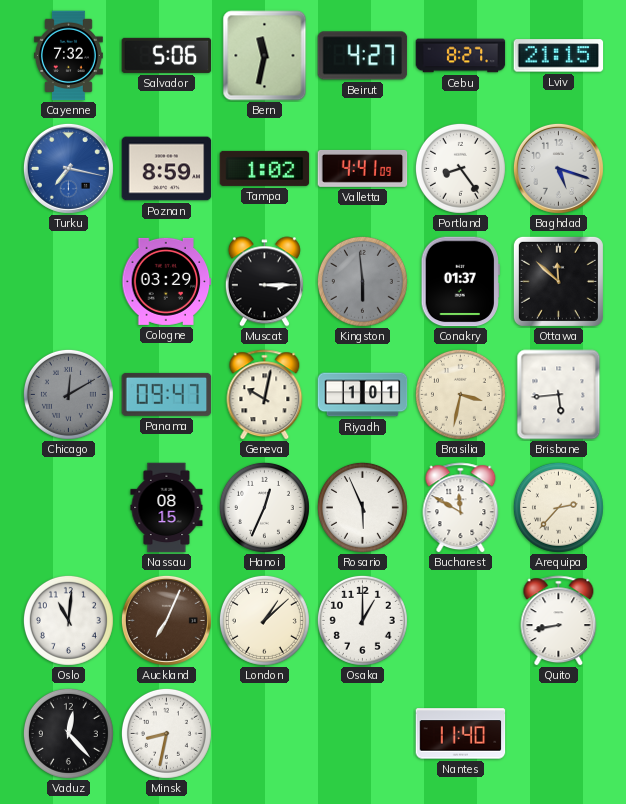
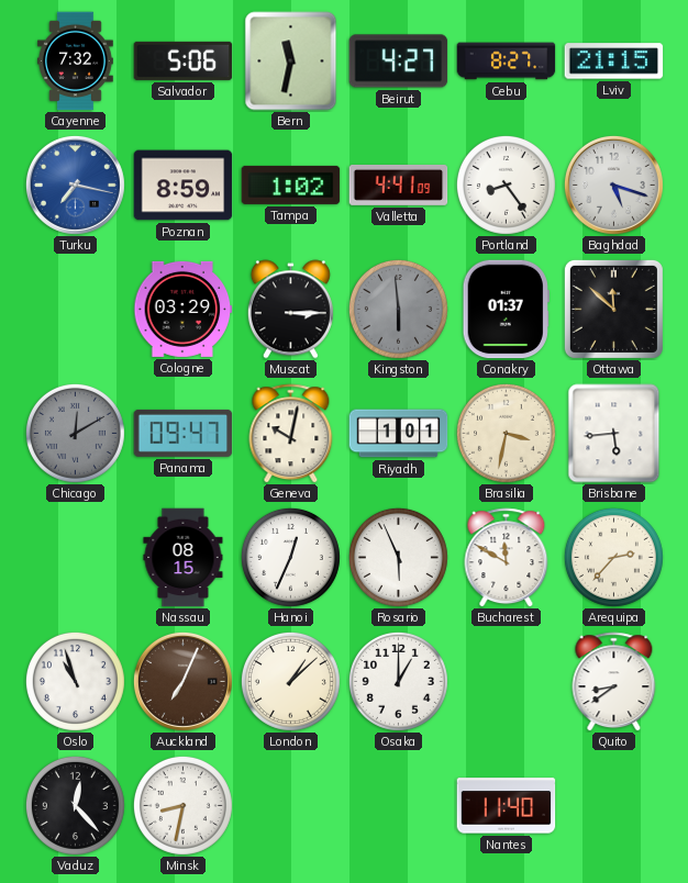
Oslo: 11:01 -> 10:57
Quito: 8:43 -> 8:39
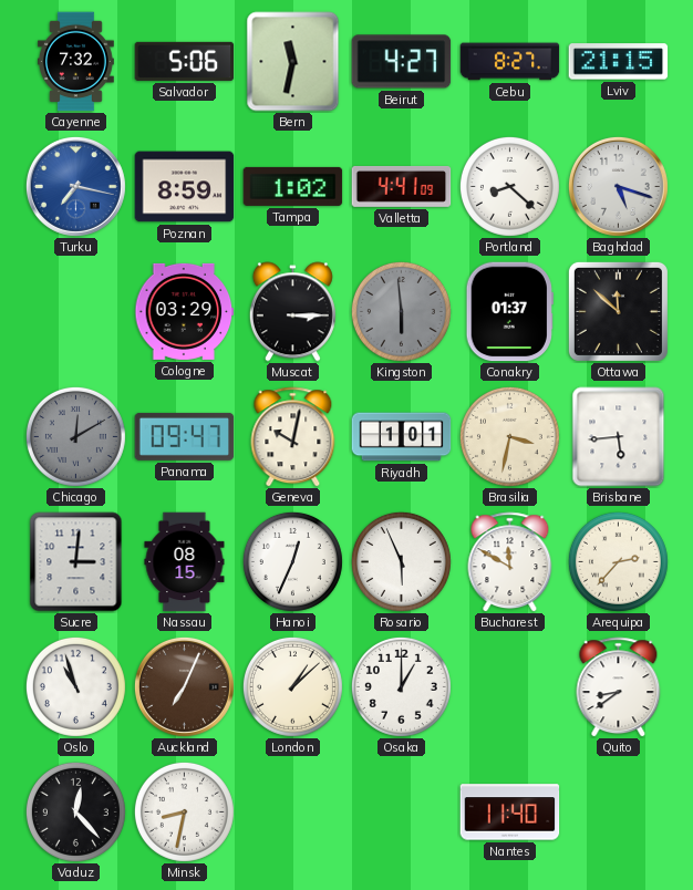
Portland: 8:24 -> 8:22
Sucre: none -> 3:01
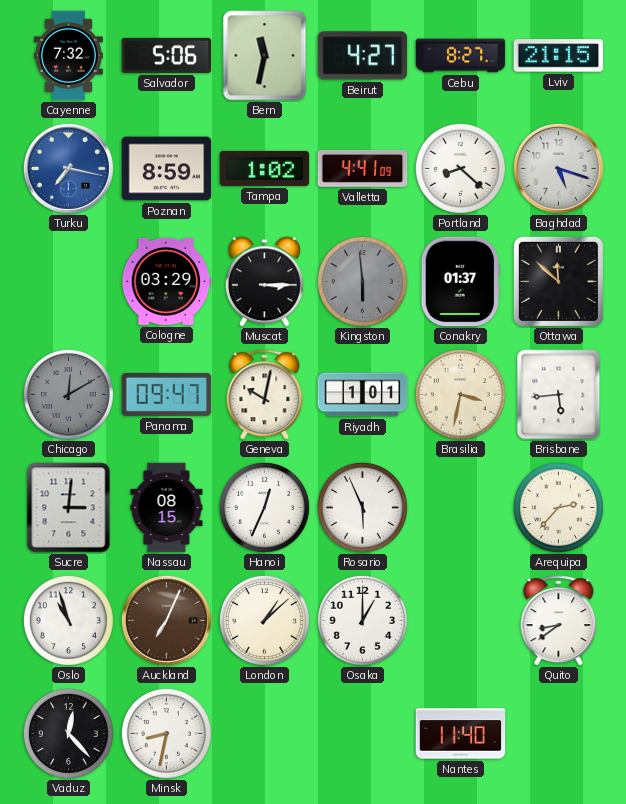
Bucharest: 11:50 -> none
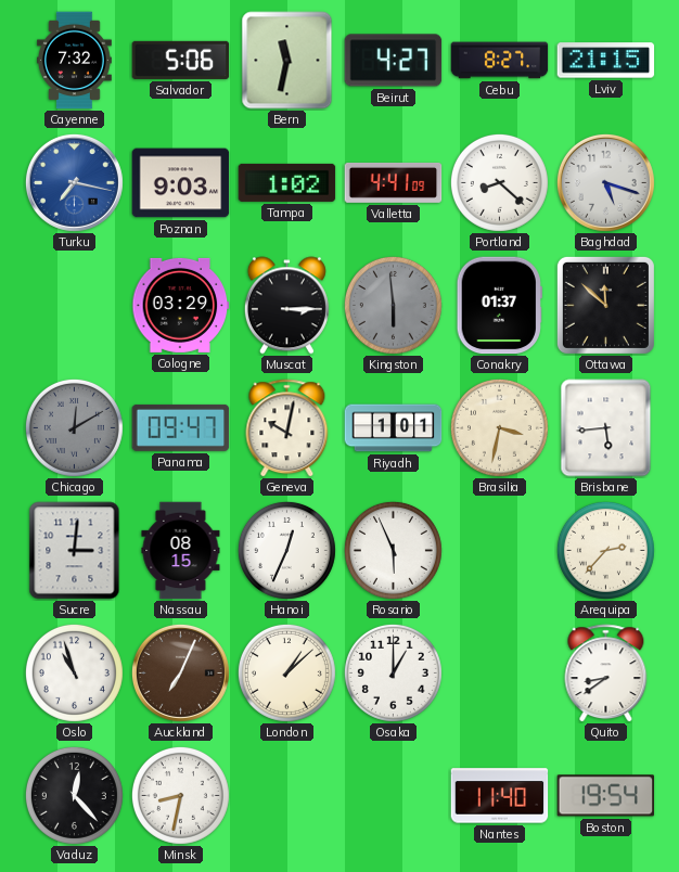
Poznan: 8:59 -> 9:03
Boston: none -> 19:54
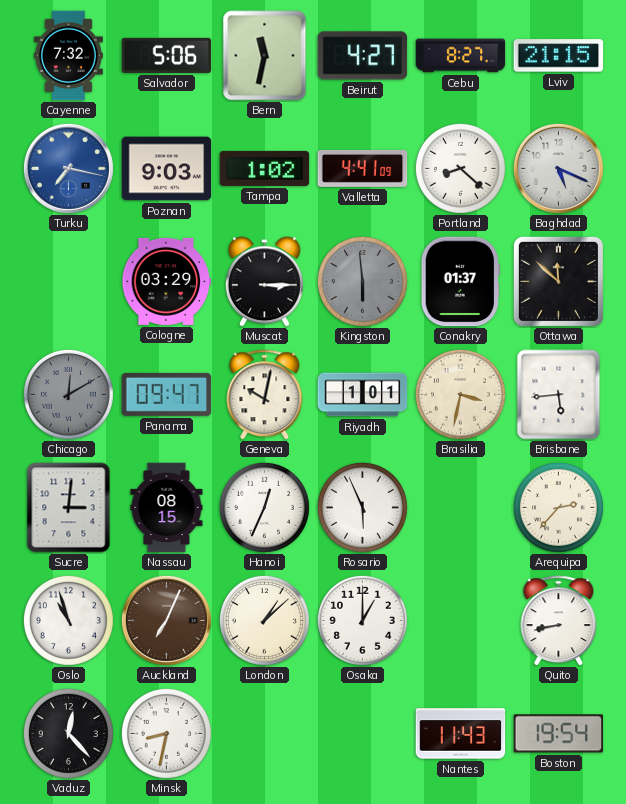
Baghdad: 5:18 -> 5:19
Quito: 8:39 -> 8:43
Nantes: 11:40 -> 11:43
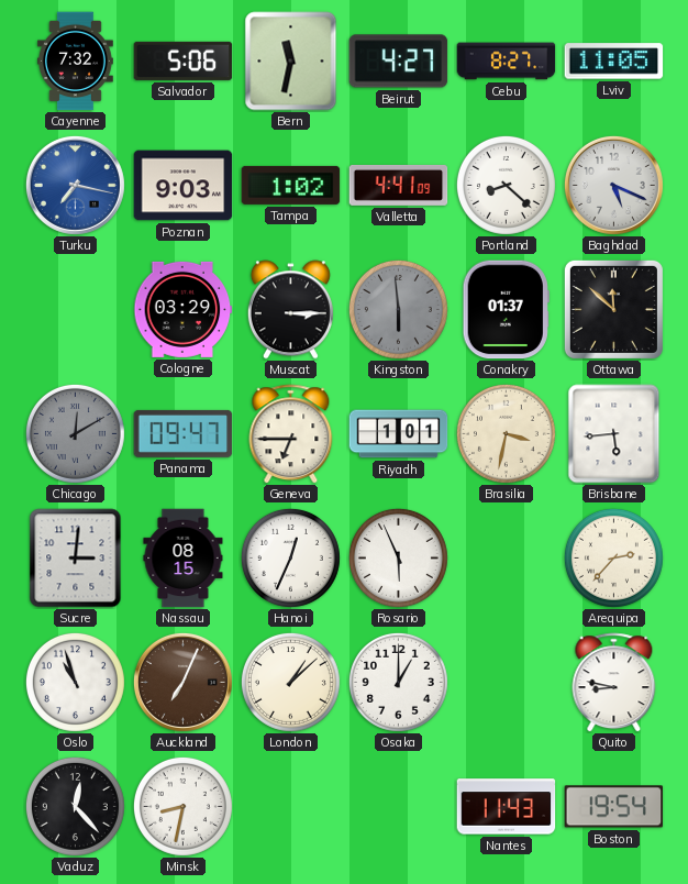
Lviv: 21:15 -> 11:05
Geneva: 10:02 -> 6:45
Quito: 8:43 -> 8:47
